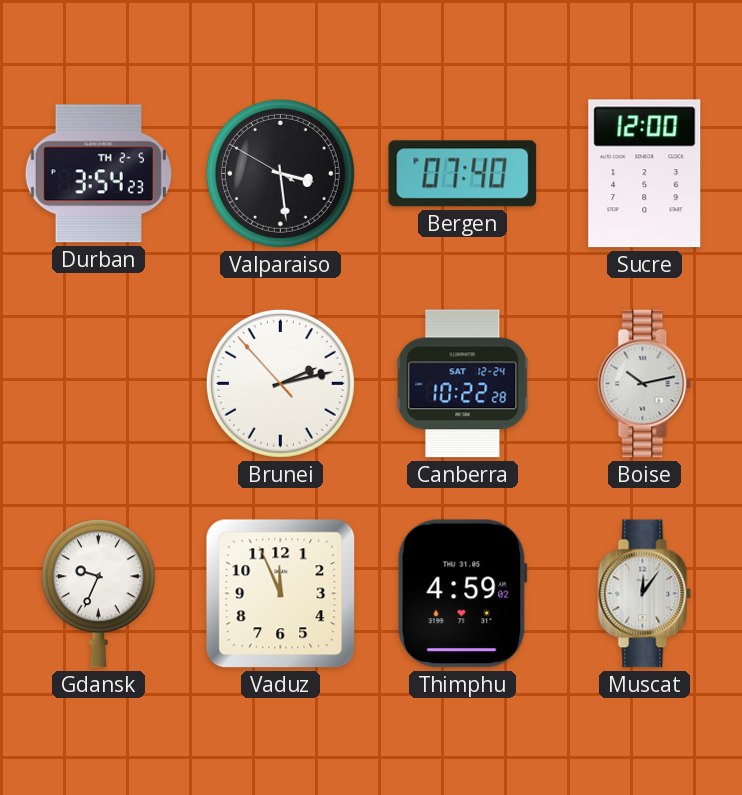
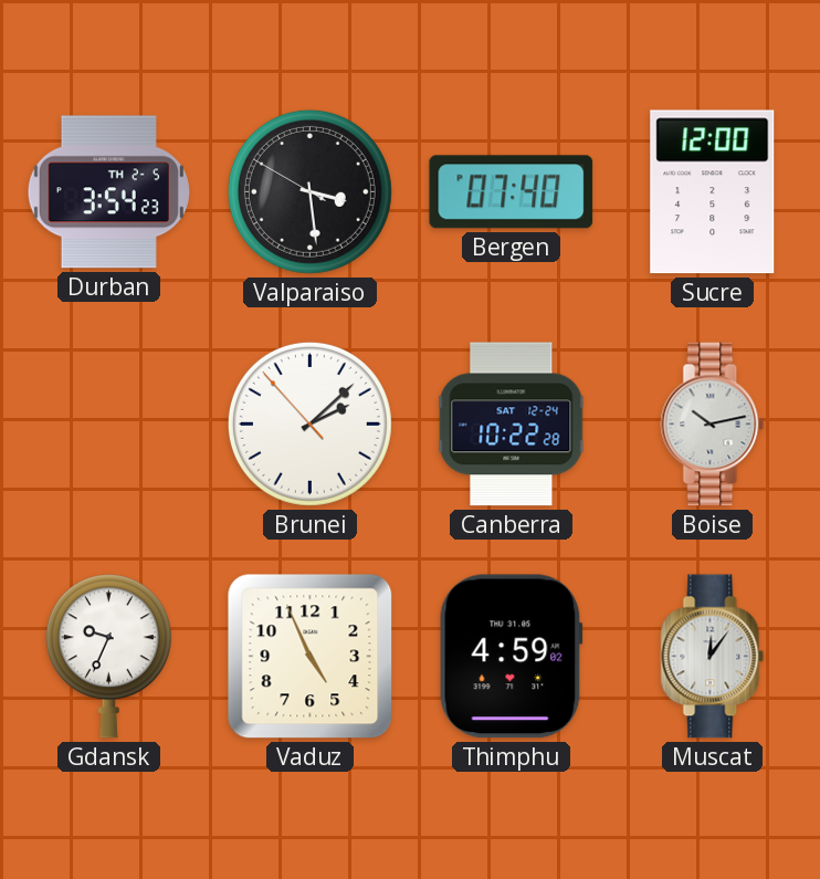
Brunei: 2:12 -> 2:07
Vaduz: 11:56 -> 4:56
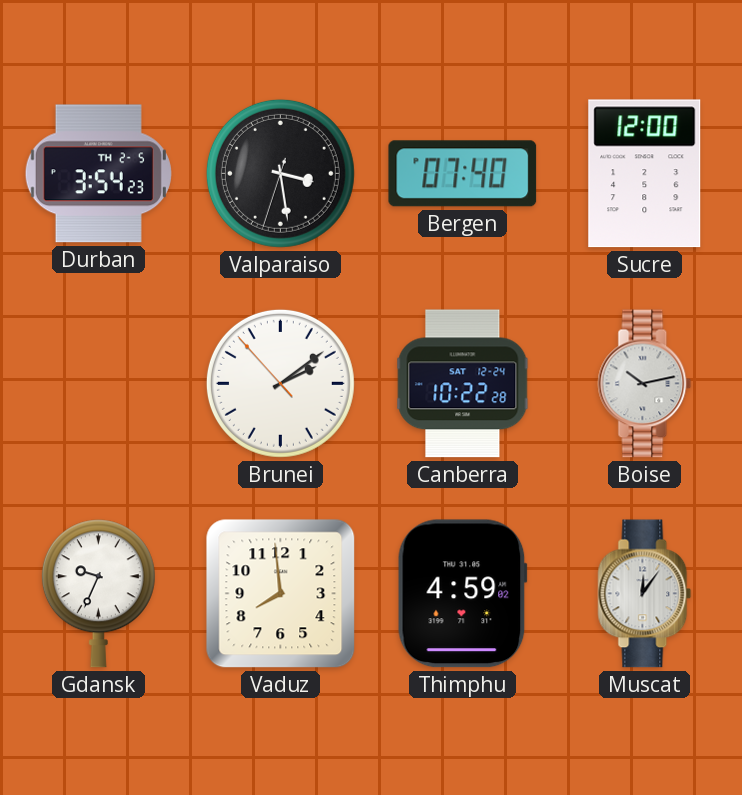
Valparaiso: 3:28:50 -> 3:28:33
Brunei: 2:07 -> 2:08
Vaduz: 4:56 -> 7:59
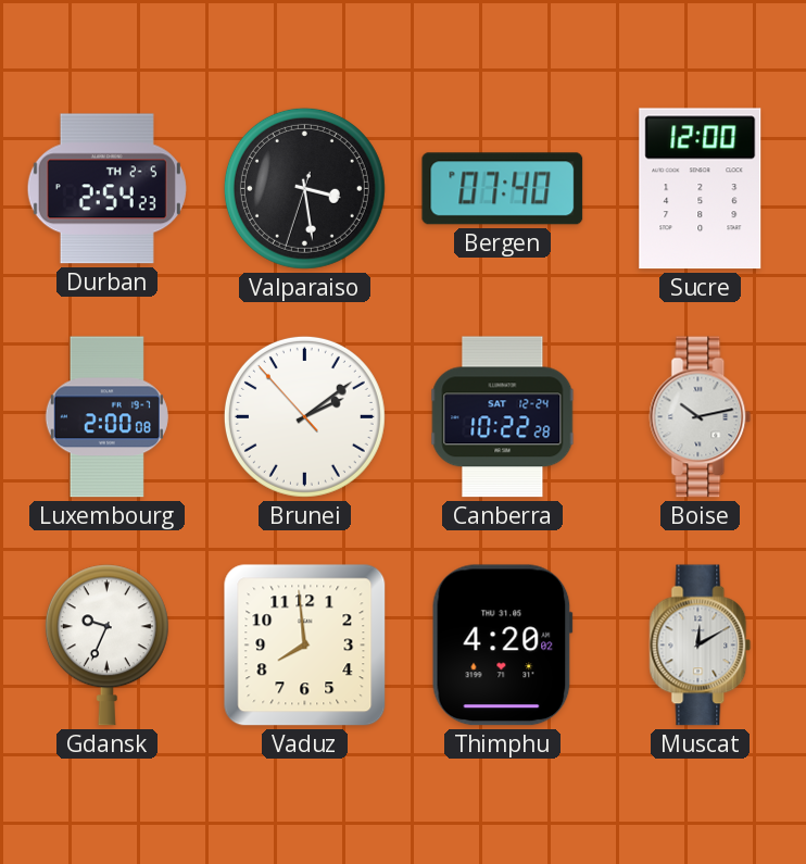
Durban: 3:54 -> 2:54
Luxembourg: none -> 2:00
Thimphu: 4:59 -> 4:20
Muscat: 12:06 -> 12:10
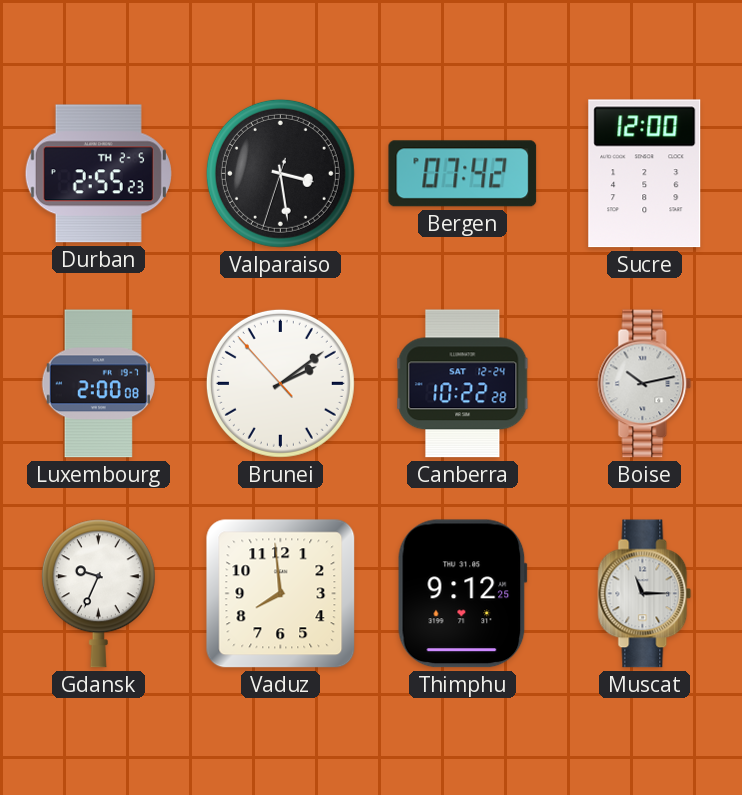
Durban: 2:54 -> 2:55
Bergen: 07:40 -> 07:42
Thimphu: 4:20 -> 9:12
Muscat: 12:10 -> 11:15
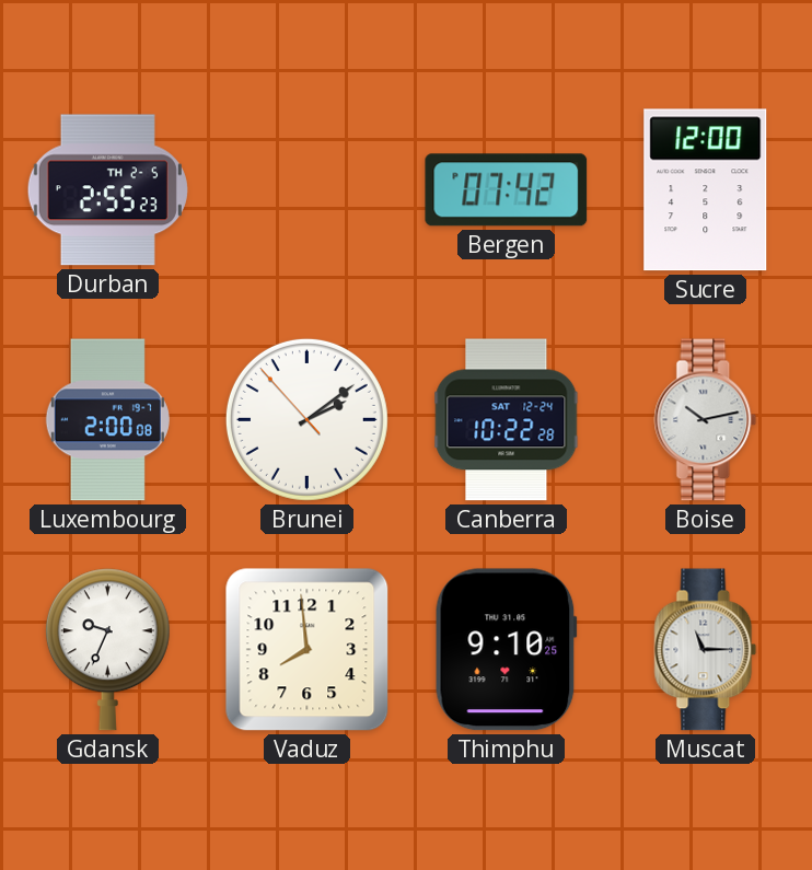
Valparaiso: 3:28 -> none
Thimphu: 9:12 -> 9:10
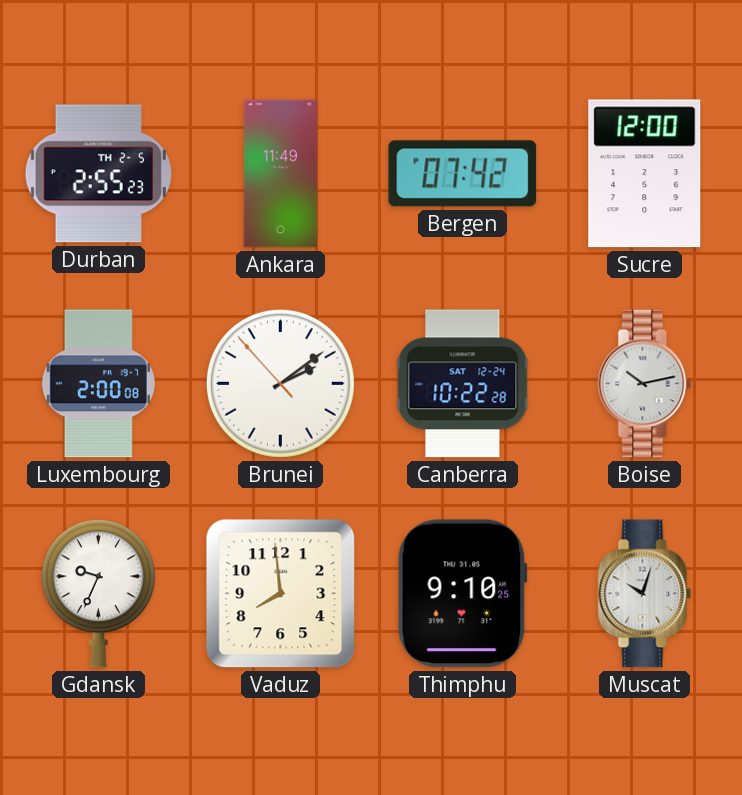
Ankara: none -> 11:49
Muscat: 11:15 -> 10:03
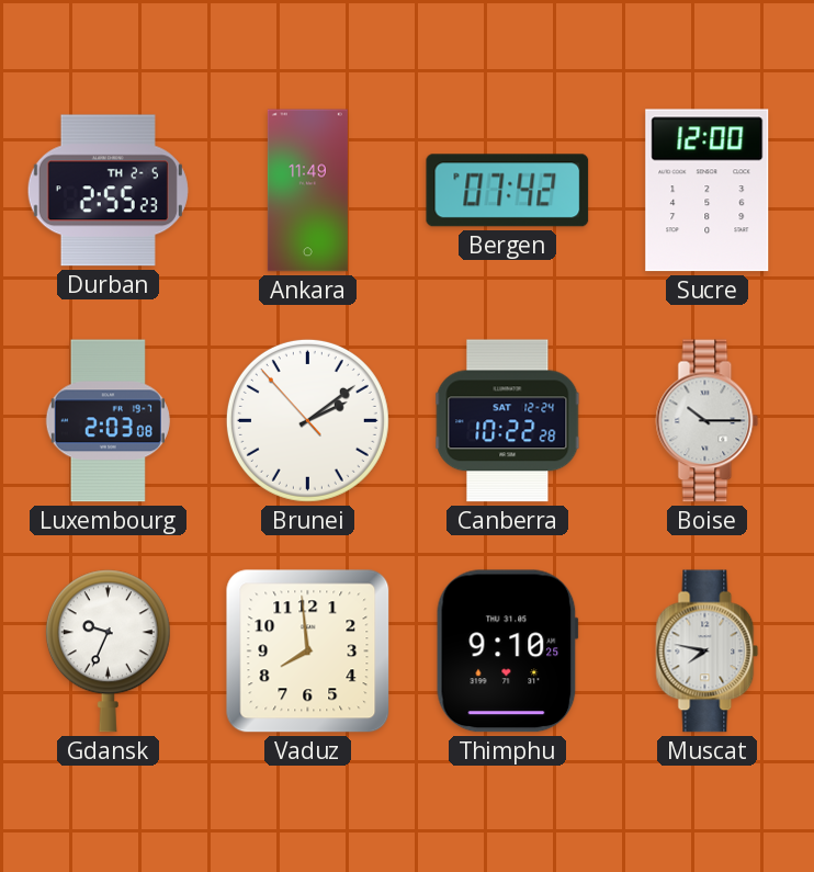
Luxembourg: 2:00 -> 2:03
Boise: 10:13 -> 10:15
Muscat: 10:03 -> 7:47
